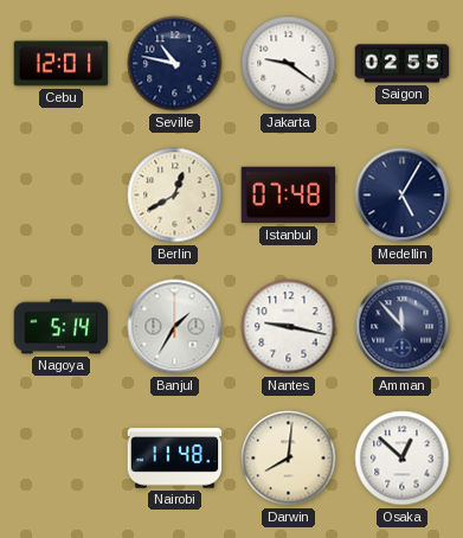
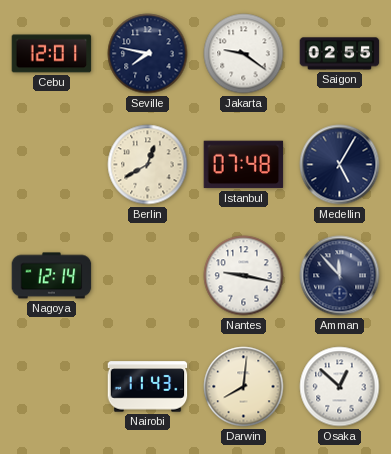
Seville: 10:47 -> 7:47
Nagoya: 5:14 -> 12:14
Banjul: 1:35 -> none
Nairobi: 11:48 -> 11:43
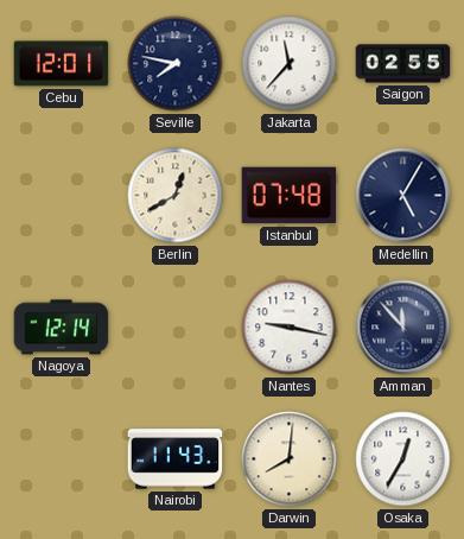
Jakarta: 9:21 -> 11:37
Osaka: 12:52 -> 12:35
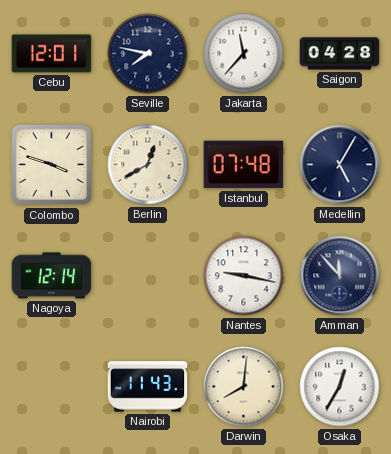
Saigon: 02:55 -> 04:28
Colombo: none -> 3:48
